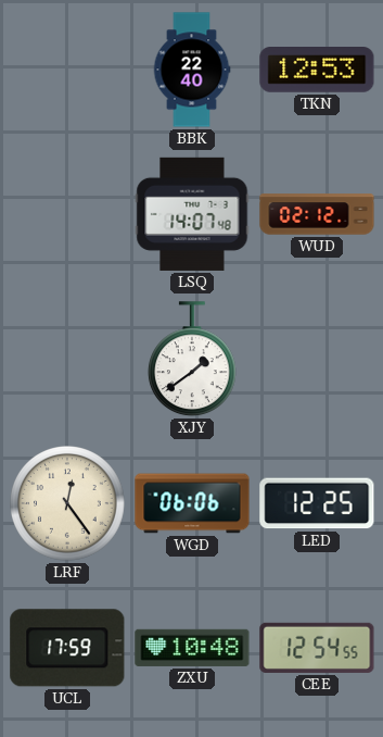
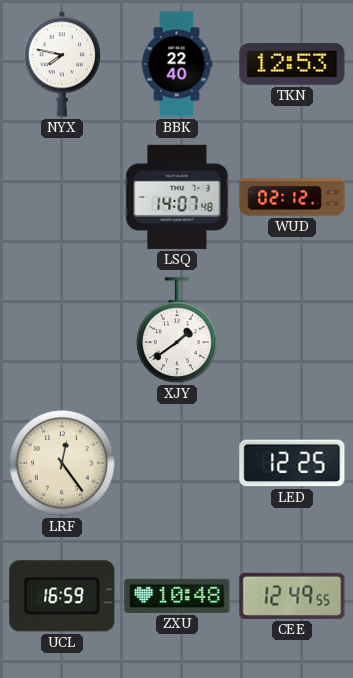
NYX: none -> 7:47
WGD: 06:06 -> none
UCL: 17:59 -> 16:59
CEE: 12:54 -> 12:49
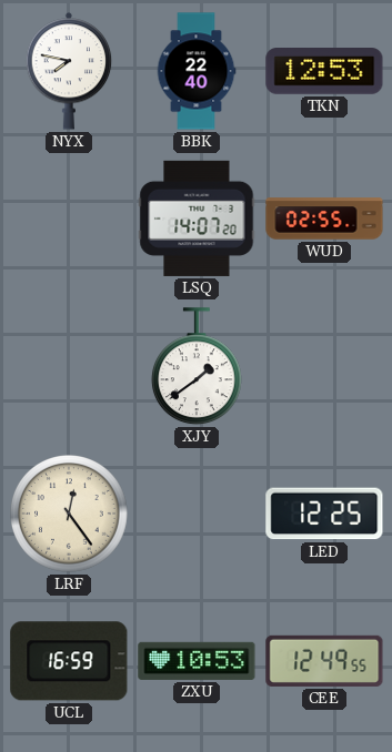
LSQ: 14:07:48 -> 14:07:20
WUD: 02:12 -> 02:55
ZXU: 10:48 -> 10:53
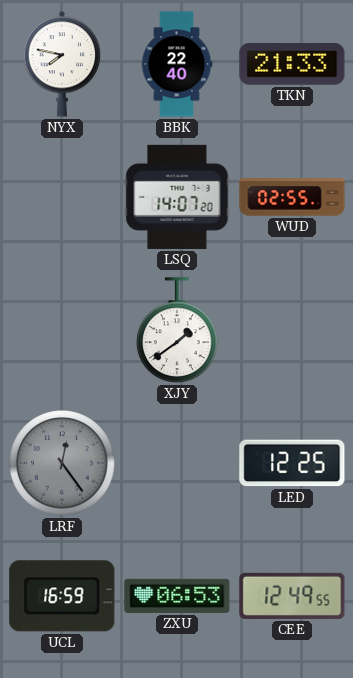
TKN: 12:53 -> 21:33
LRF dial: cream -> grey
ZXU: 10:53 -> 06:53
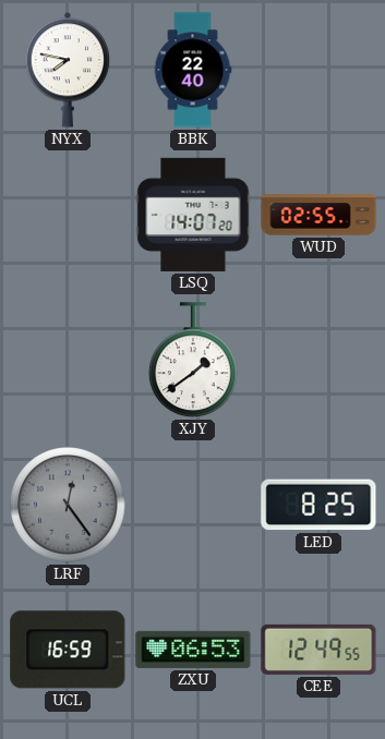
TKN: 21:33 -> none
LED: 12:25 -> 8:25
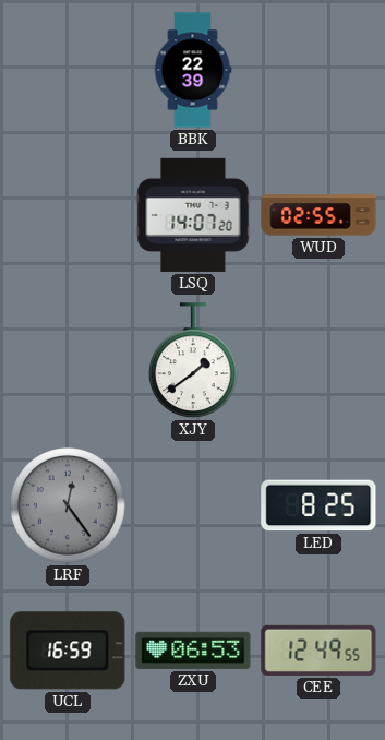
NYX: 7:47 -> none
BBK: 22:40 -> 22:39
